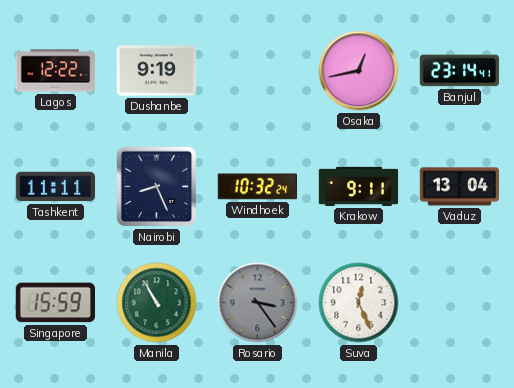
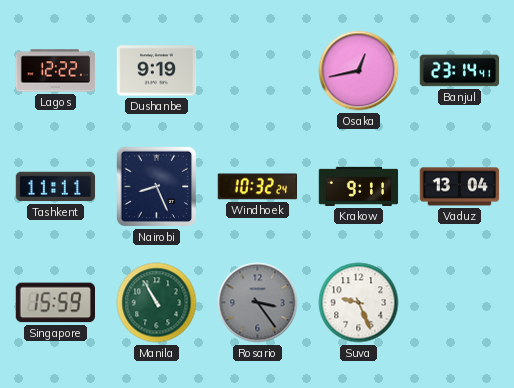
Suva: 12:26 -> 9:26
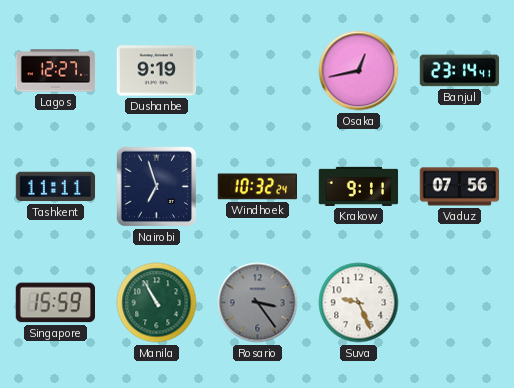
Lagos: 12:22 -> 12:27
Nairobi: 8:26 -> 6:57
Vaduz: 13:04 -> 07:56
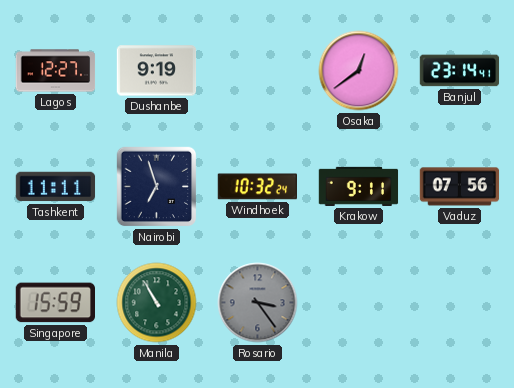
Osaka: 12:43 -> 12:39
Suva: 9:26 -> none
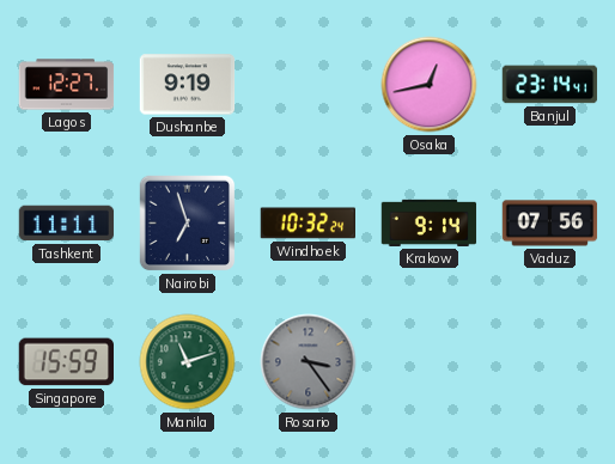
Osaka: 12:39 -> 12:43
Krakow: 9:11 -> 9:14
Manila: 10:55 -> 11:12
